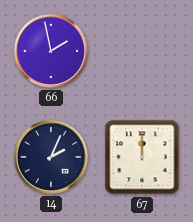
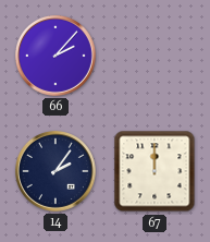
66: 1:58 -> 2:07
14: 2:04 -> 2:06
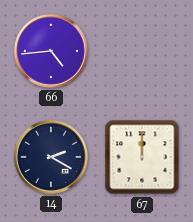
66: 2:07 -> 4:44
14: 2:06 -> 2:20
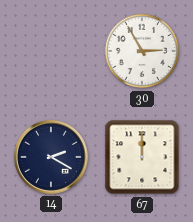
66: 4:44 -> none
30: none -> 2:55
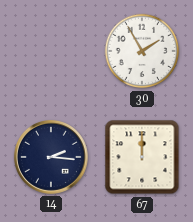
30: 2:55 -> 1:55
14: 2:20 -> 2:16
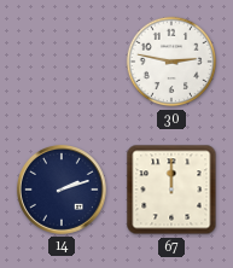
30: 1:55 -> 2:47
14: 2:16 -> 2:12
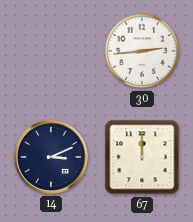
30: 2:47 -> 2:44
14: 2:12 -> 3:11
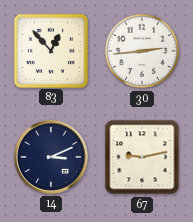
83: none -> 12:53
67: 12:00 -> 9:13
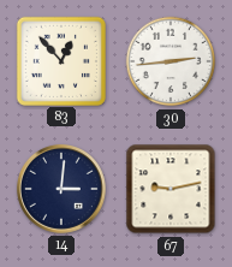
14: 3:11 -> 3:01
